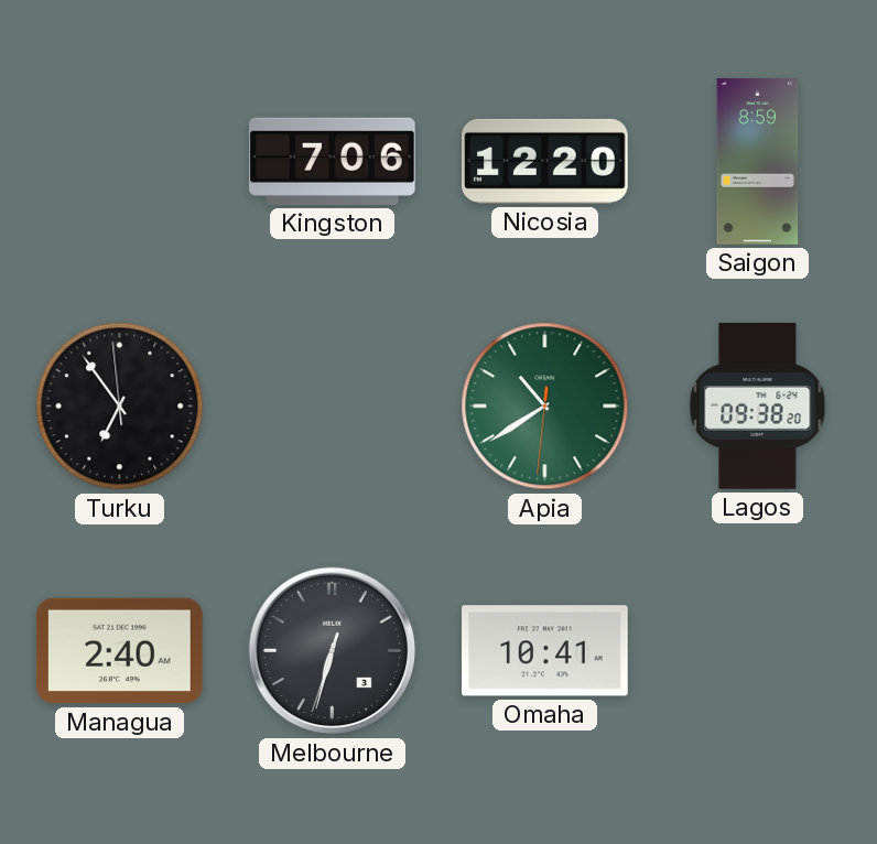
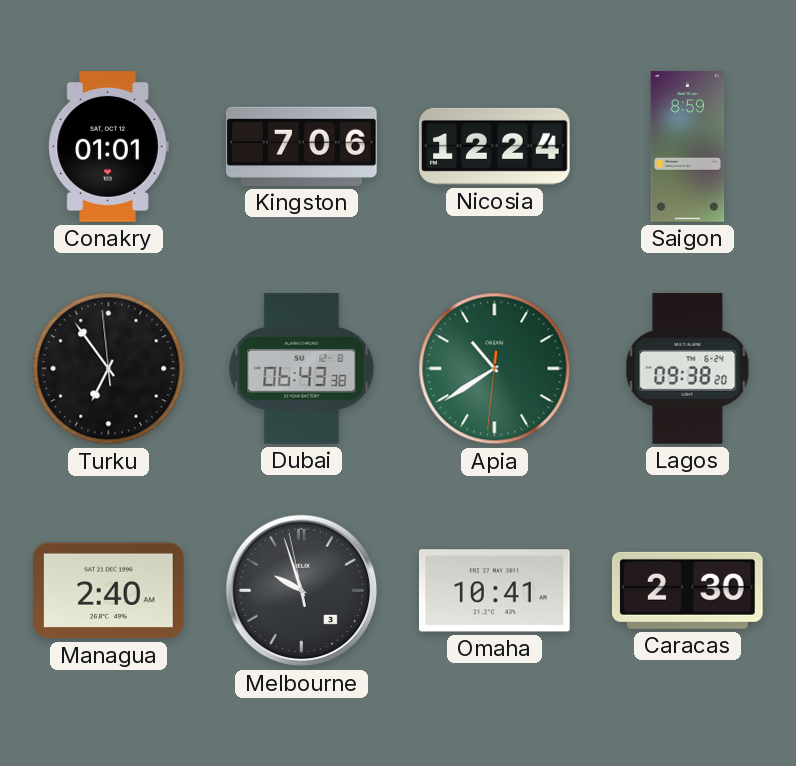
Conakry: none -> 01:01
Nicosia: 12:20 -> 12:24
Dubai: none -> 06:43
Melbourne: 6:32 -> 9:56
Caracas: none -> 2:30
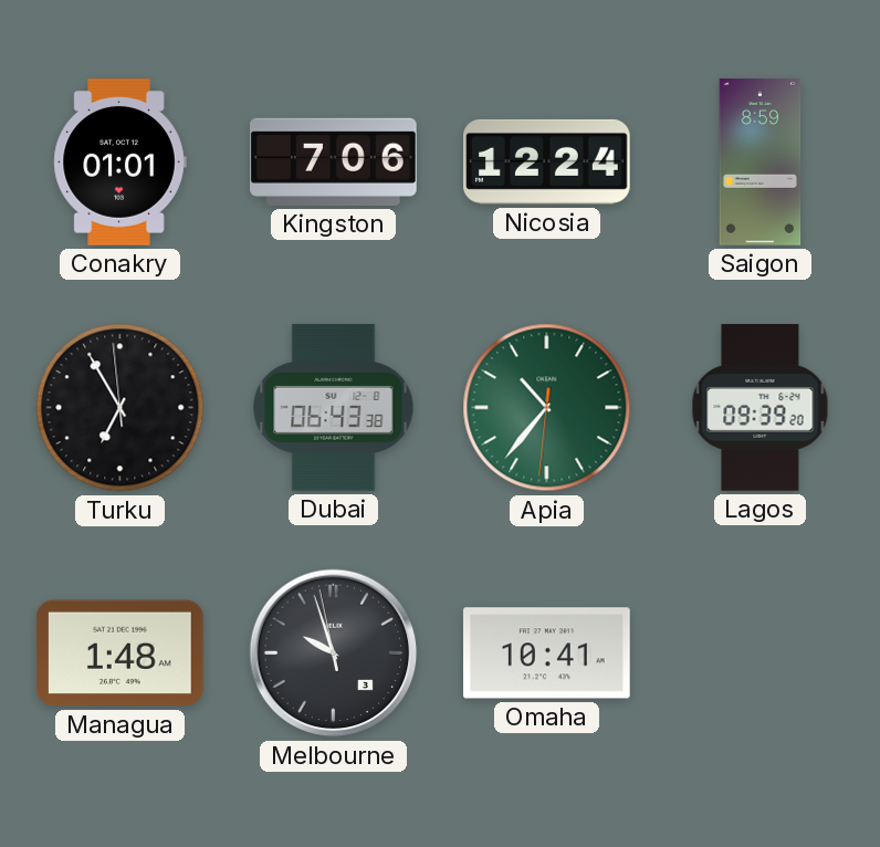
Turku: 6:53 -> 6:54
Apia: 10:39 -> 10:36
Lagos: 09:38 -> 09:39
Managua: 2:40 -> 1:48
Caracas: 2:30 -> none
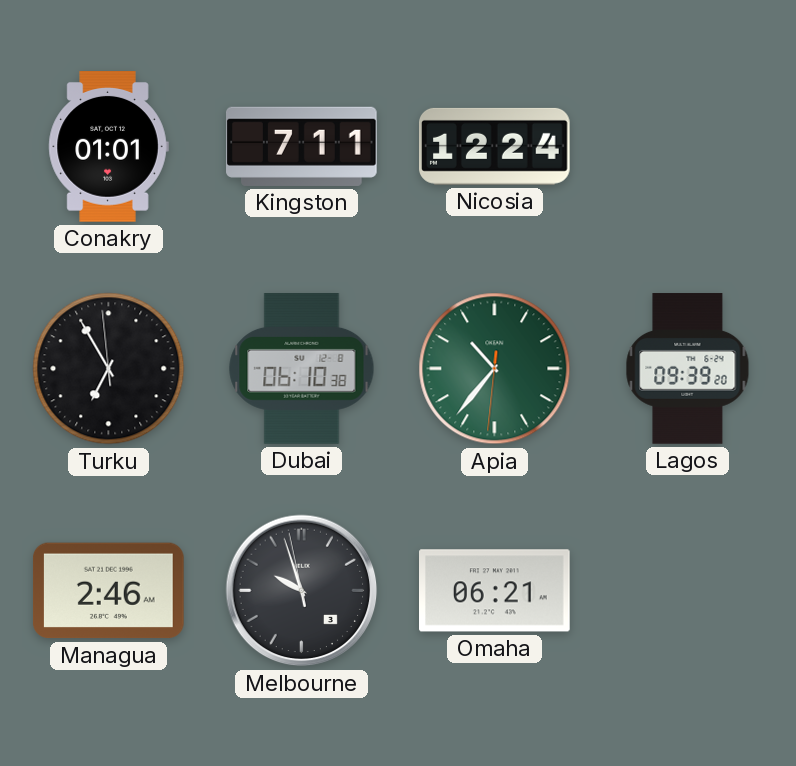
Kingston: 7:06 -> 7:11
Saigon: 8:59 -> none
Dubai: 06:43 -> 06:10
Managua: 1:48 -> 2:46
Omaha: 10:41 -> 06:21
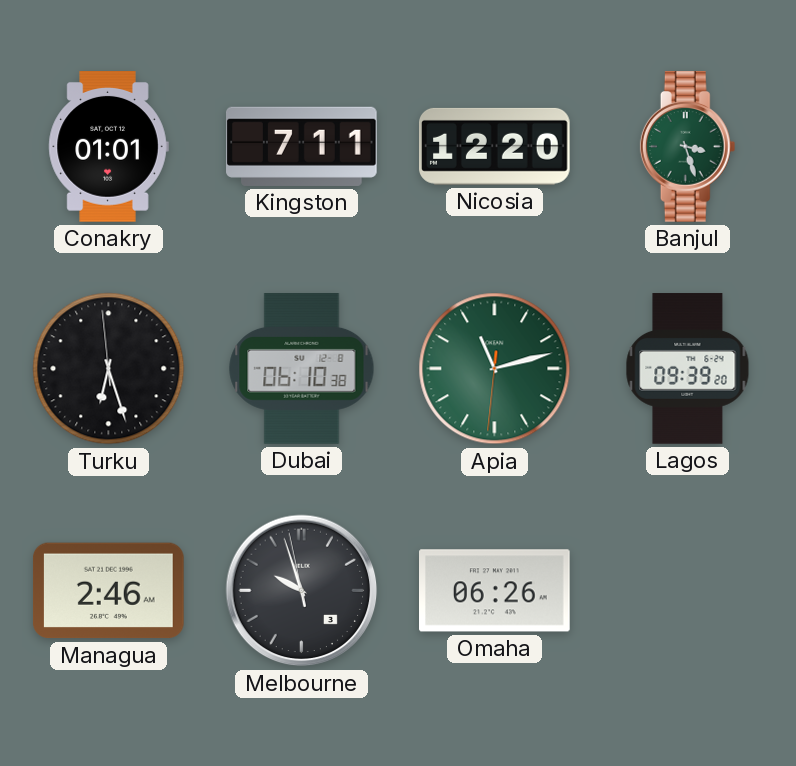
Nicosia: 12:24 -> 12:20
Banjul: none -> 3:27
Turku: 6:54 -> 6:26
Apia: 10:36 -> 11:12
Omaha: 06:21 -> 06:26
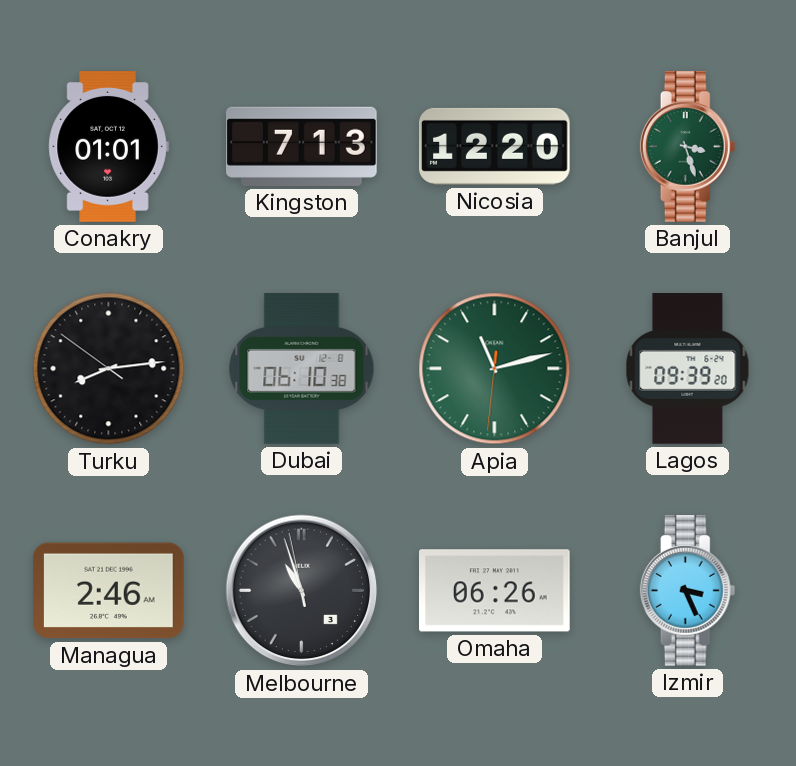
Kingston: 7:11 -> 7:13
Turku: 6:26 -> 8:13
Melbourne: 9:56 -> 10:56
Izmir: none -> 3:26
